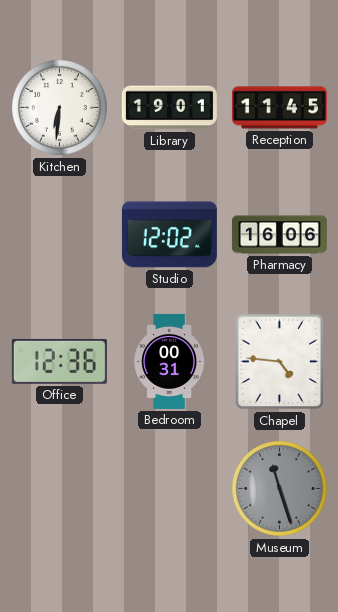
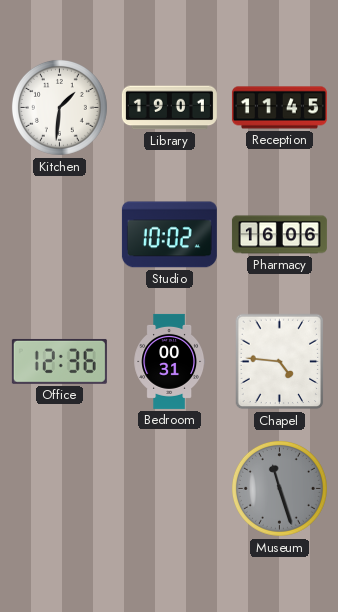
Kitchen: 6:31 -> 1:31
Studio: 12:02 -> 10:02
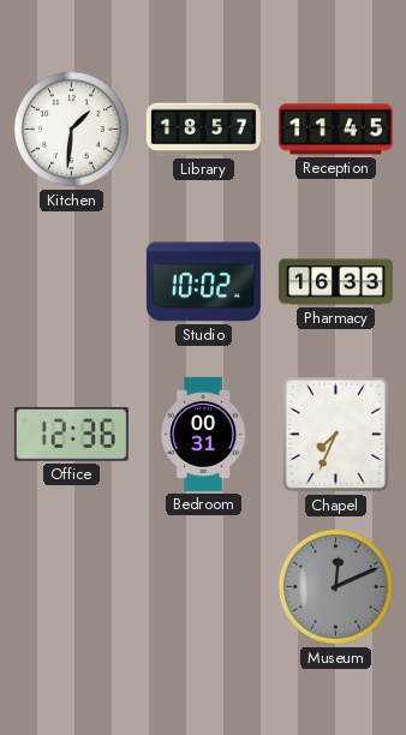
Library: 19:01 -> 18:57
Pharmacy: 16:06 -> 16:33
Chapel: 4:46 -> 7:34
Museum: 11:27 -> 12:11
